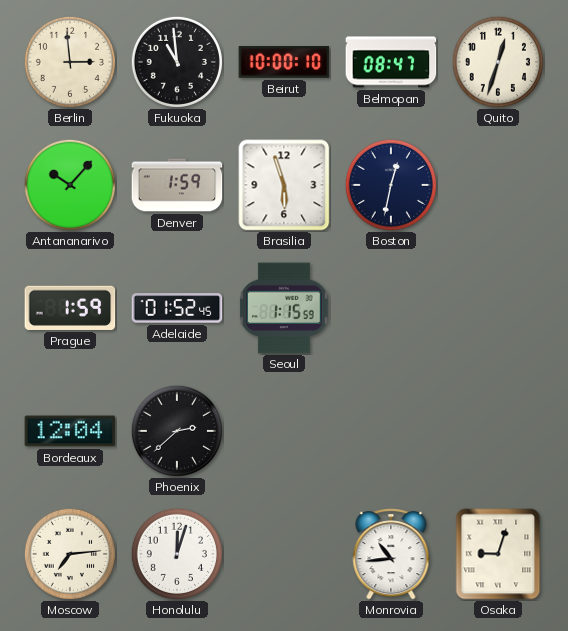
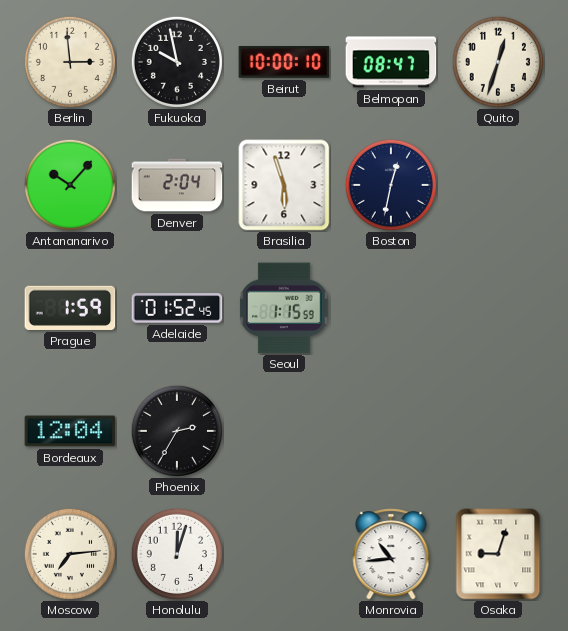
Fukuoka: 10:59 -> 9:58
Denver: 1:59 -> 2:04
Phoenix: 2:38 -> 2:35
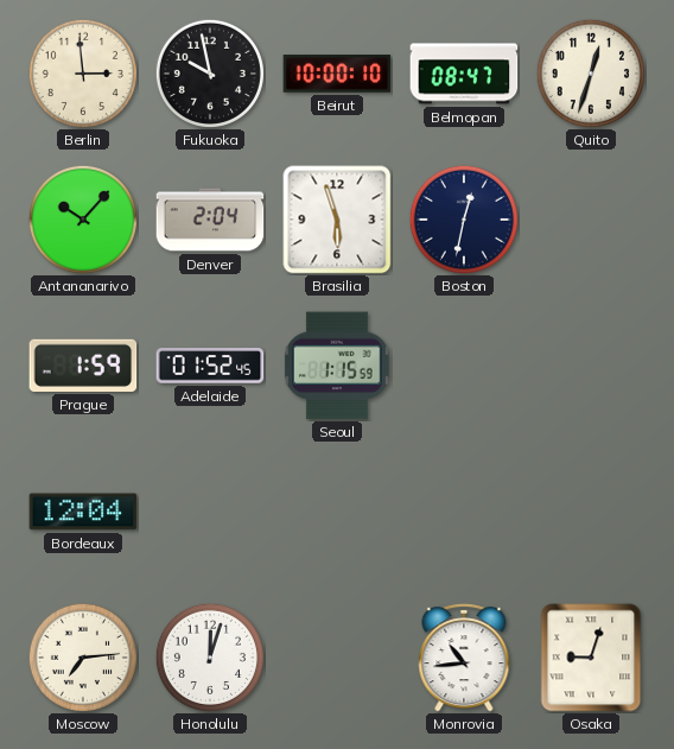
Phoenix: 2:35 -> none
